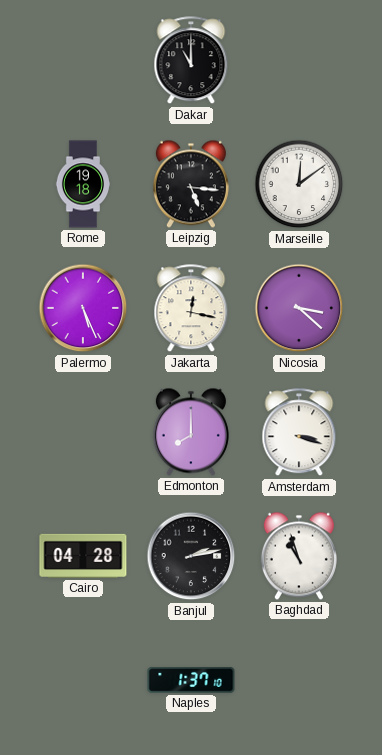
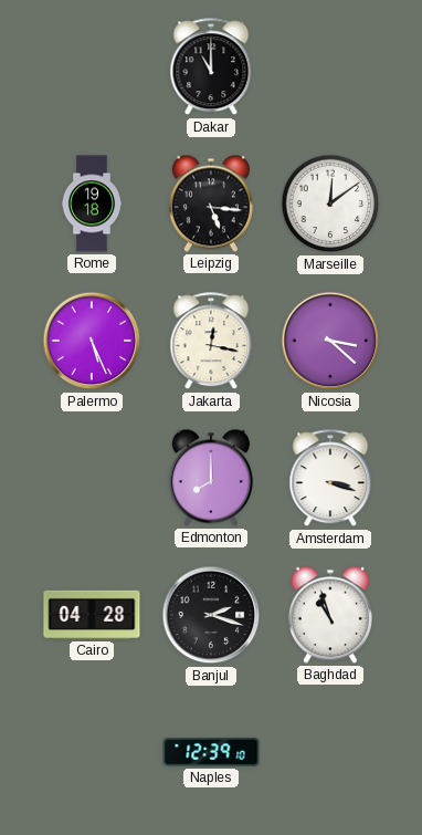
Banjul: 2:13 -> 2:18
Naples: 1:37 -> 12:39
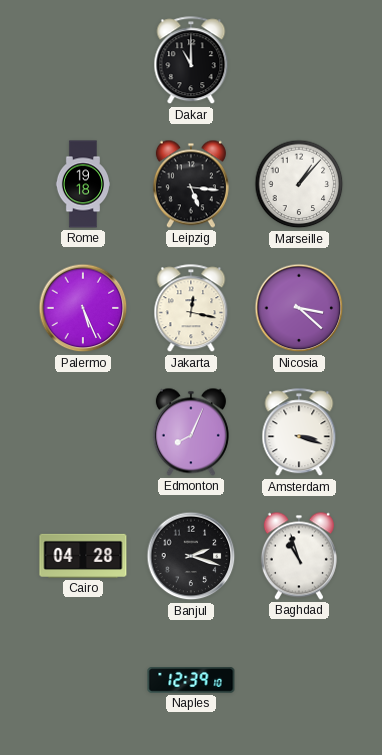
Marseille: 12:09 -> 1:07
Edmonton: 8:00 -> 8:04
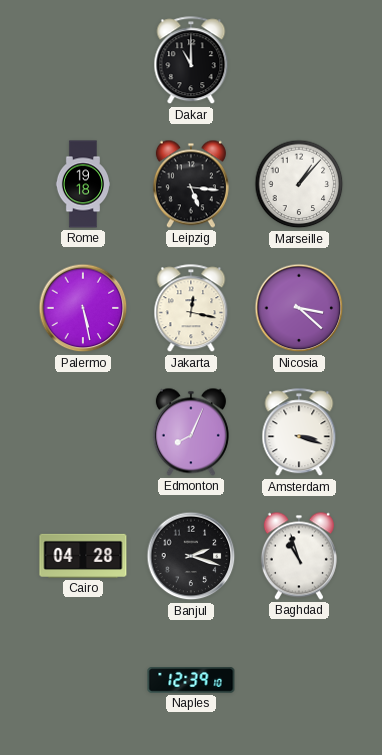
Palermo: 5:26 -> 5:28
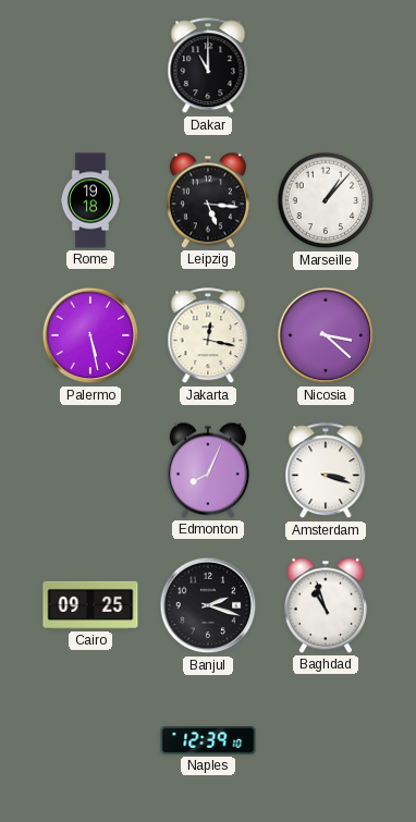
Cairo: 04:28 -> 09:25
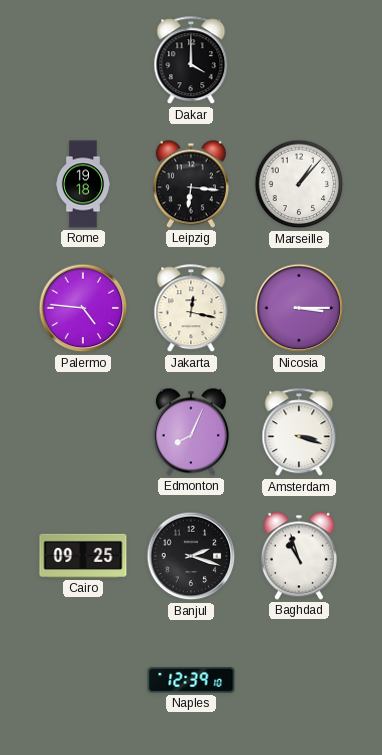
Dakar: 11:00 -> 4:00
Leipzig: 5:16 -> 6:16
Palermo: 5:28 -> 4:46
Nicosia: 3:22 -> 3:15
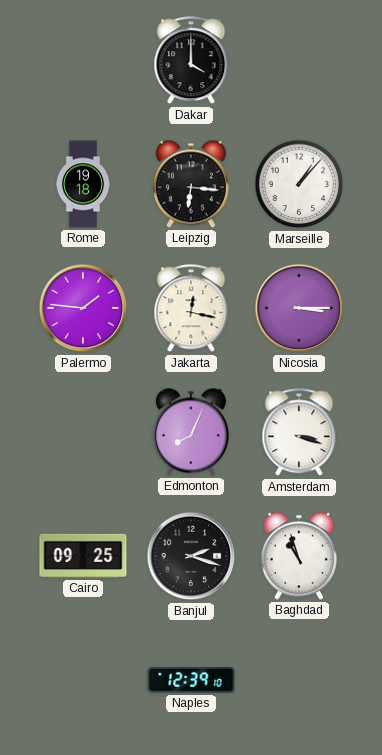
Palermo: 4:46 -> 1:46
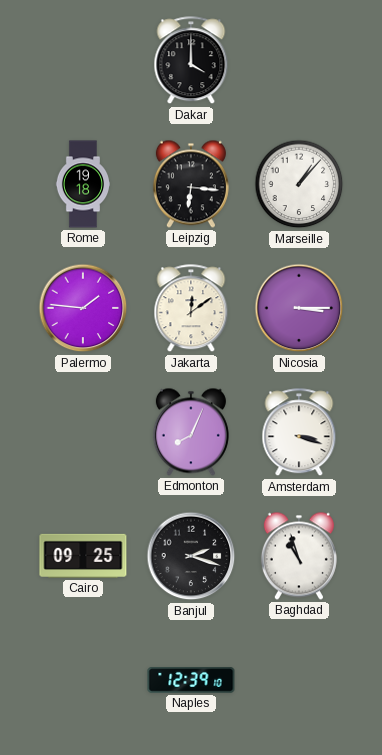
Jakarta: 12:17 -> 12:09
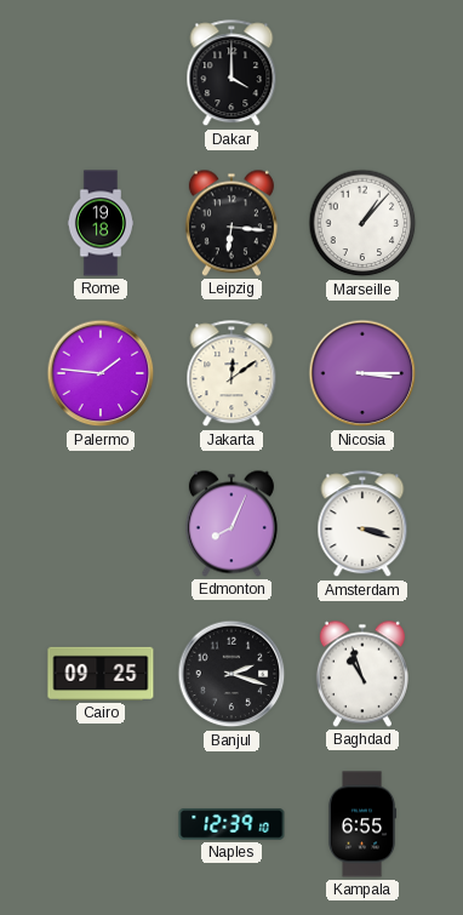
Kampala: none -> 6:55
